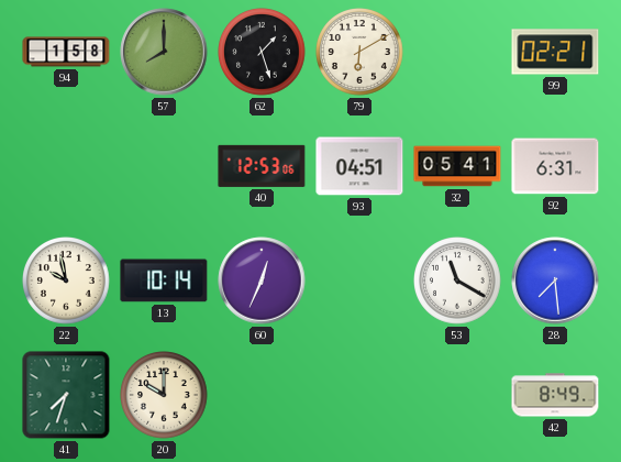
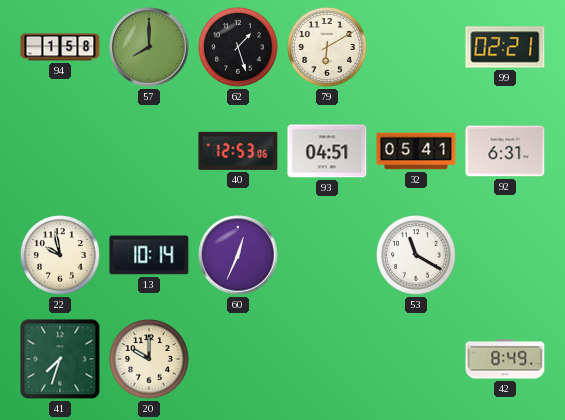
28: 7:29 -> none
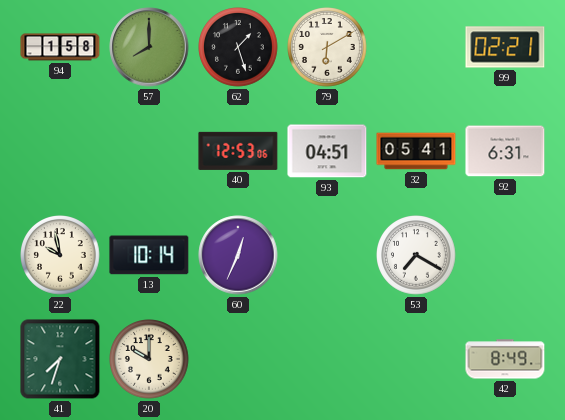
53: 11:20 -> 7:20
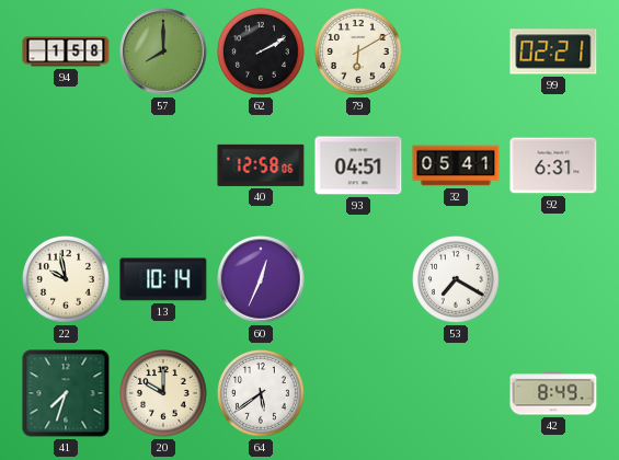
62: 1:27 -> 2:10
40: 12:53 -> 12:58
64: none -> 5:39
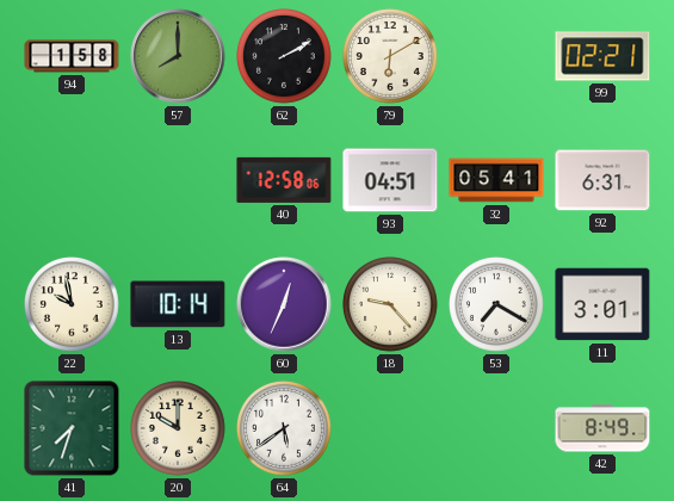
18: none -> 9:23
11: none -> 3:01
